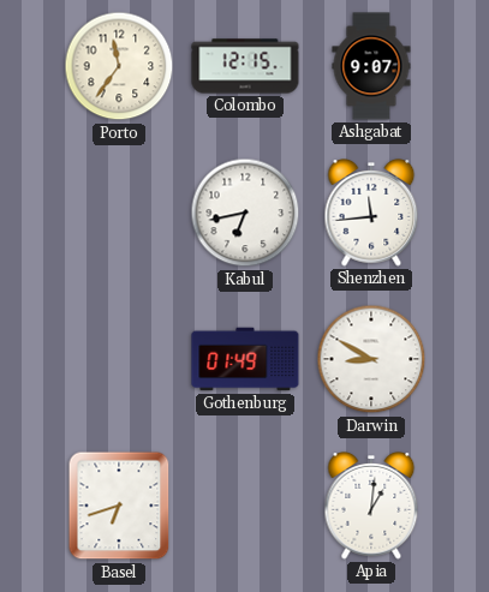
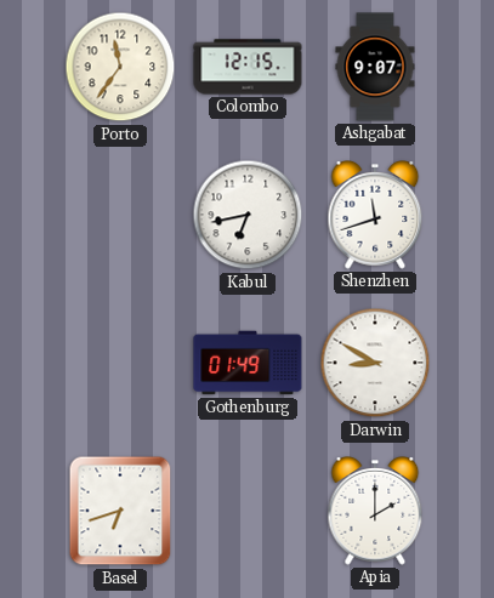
Shenzhen: 11:44 -> 11:42
Apia: 1:01 -> 2:00
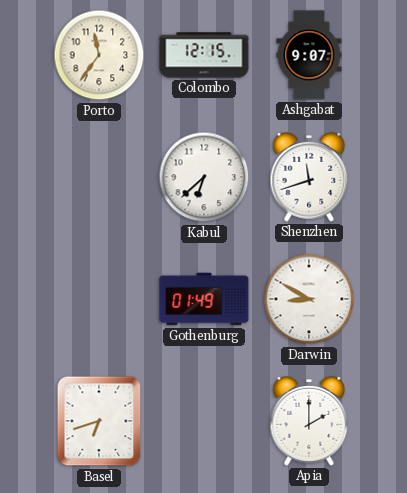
Kabul: 6:43 -> 6:38
